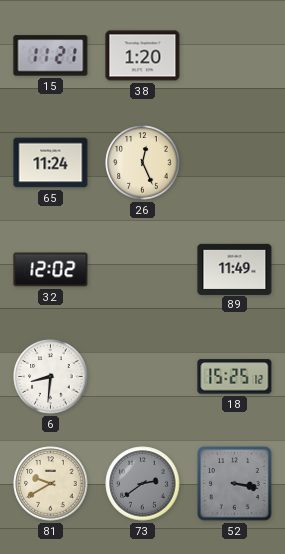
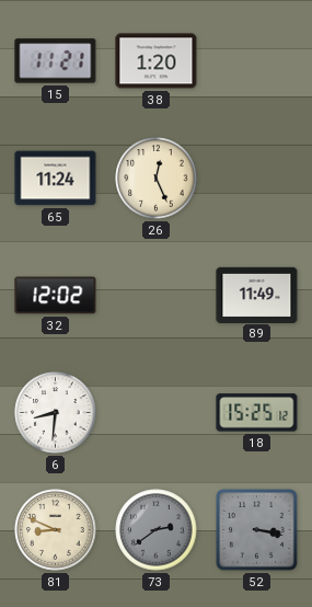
81: 9:40 -> 8:49
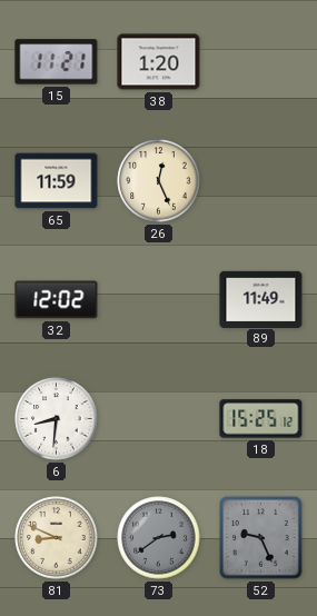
65: 11:24 -> 11:59
52: 3:17 -> 9:26
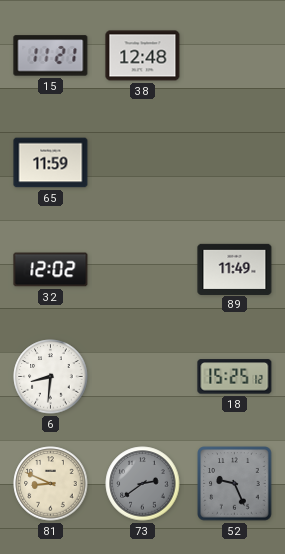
38: 1:20 -> 12:48
26: 12:26 -> none
